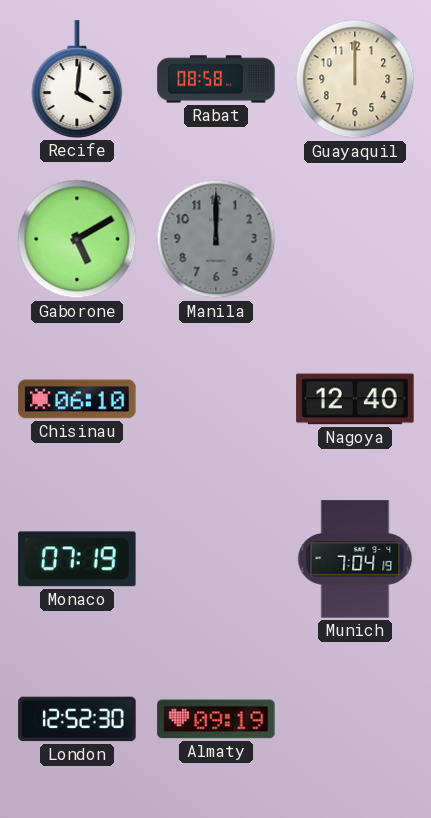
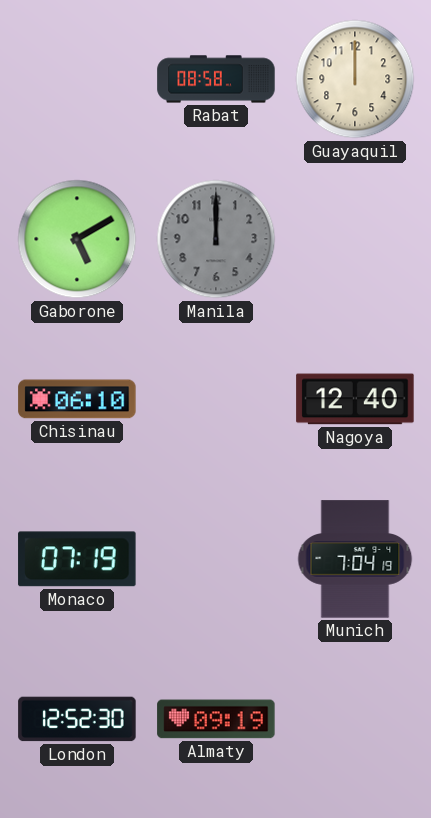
Recife: 4:01 -> none
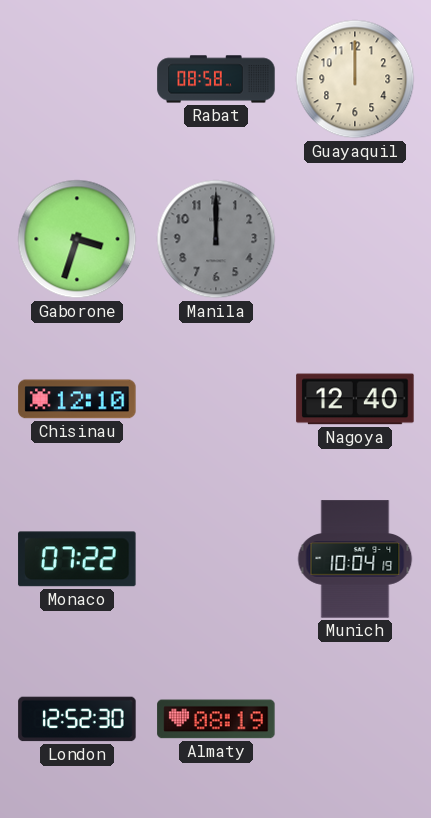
Gaborone: 5:10 -> 3:33
Chisinau: 06:10 -> 12:10
Monaco: 07:19 -> 07:22
Munich: 7:04 -> 10:04
Almaty: 09:19 -> 08:19
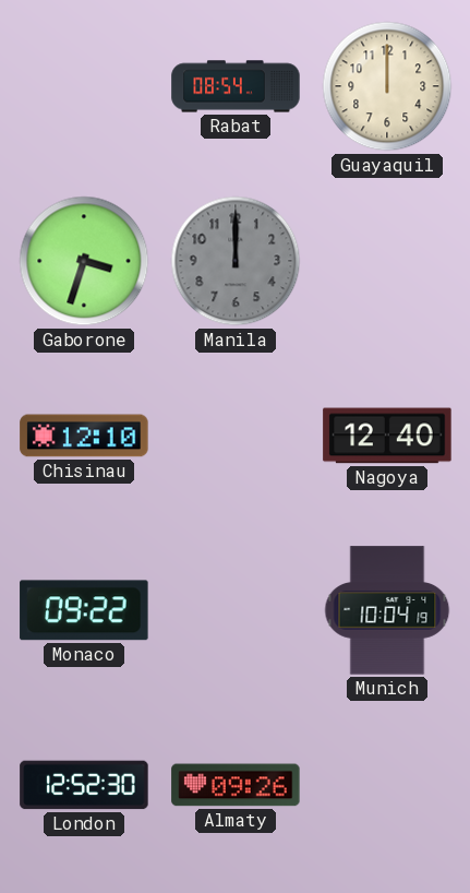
Rabat: 08:58 -> 08:54
Monaco: 07:22 -> 09:22
Almaty: 08:19 -> 09:26
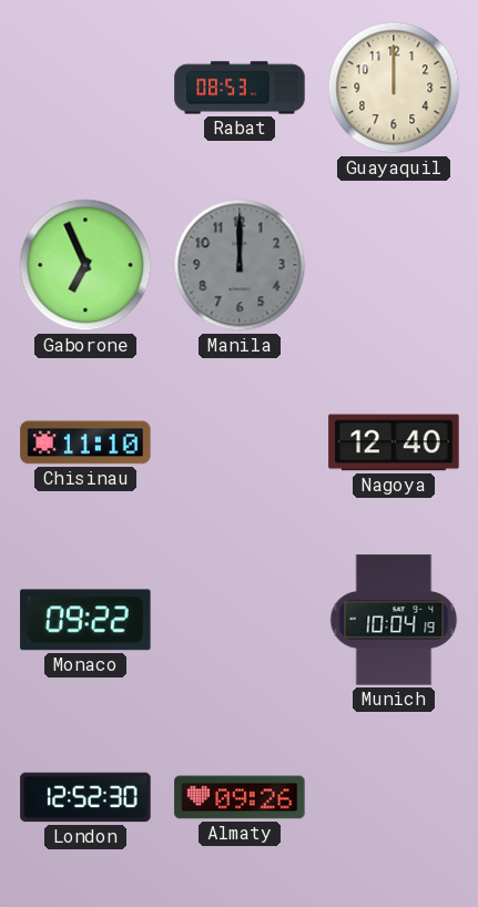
Rabat: 08:54 -> 08:53
Gaborone: 3:33 -> 6:56
Chisinau: 12:10 -> 11:10
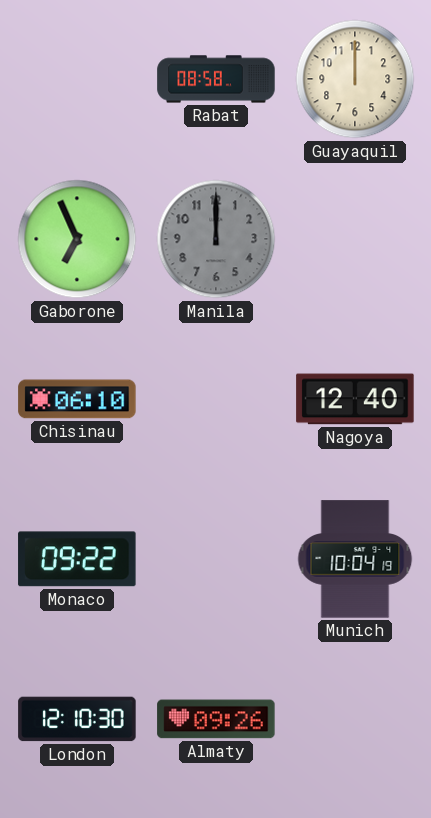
Rabat: 08:53 -> 08:58
Chisinau: 11:10 -> 06:10
London: 12:52 -> 12:10
